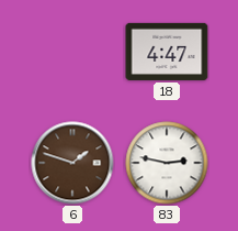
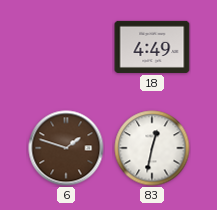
18: 4:47 -> 4:49
83: 2:47 -> 12:32
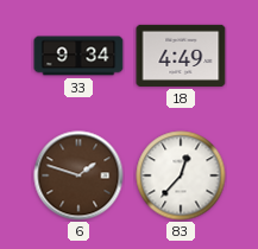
33: none -> 9:34
83: 12:32 -> 12:37
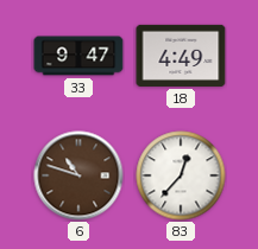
33: 9:34 -> 9:47
6: 1:48 -> 10:48
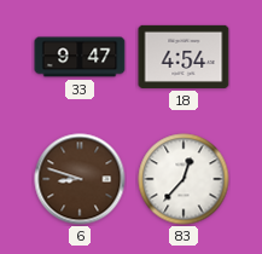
18: 4:49 -> 4:54
6: 10:48 -> 8:48
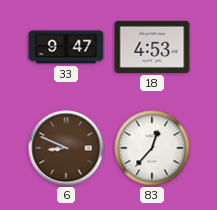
18: 4:54 -> 4:53
6: 8:48 -> 8:49
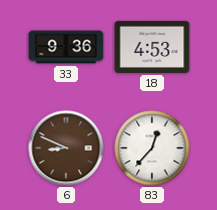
33: 9:47 -> 9:36
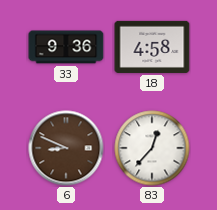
18: 4:53 -> 4:58
